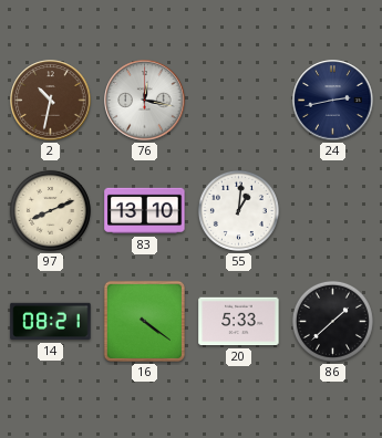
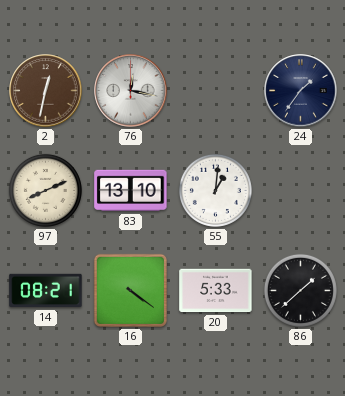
2: 10:32 -> 12:32
24: 2:43 -> 1:36
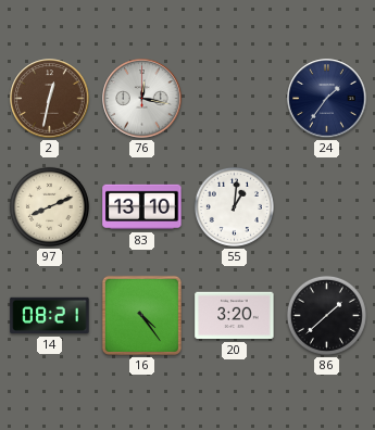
16: 4:21 -> 4:24
20: 5:33 -> 3:20
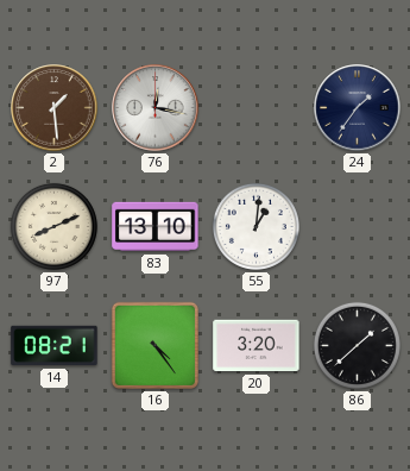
2: 12:32 -> 1:29
